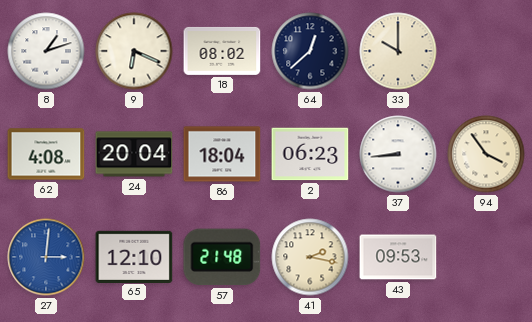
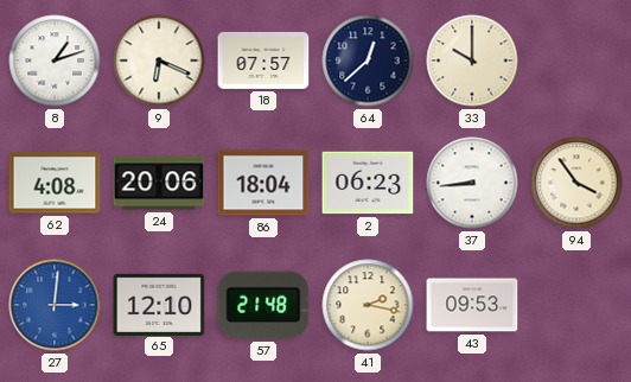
18: 08:02 -> 07:57
24: 20:04 -> 20:06
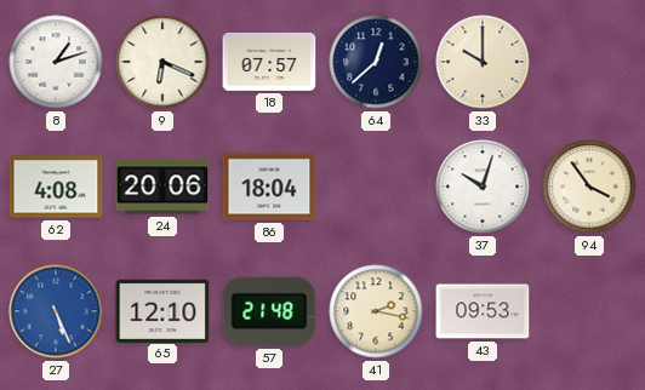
2: 06:23 -> none
37: 8:44 -> 10:03
27: 3:01 -> 5:26
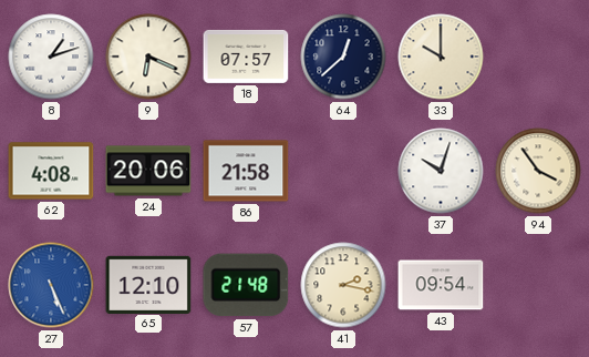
86: 18:04 -> 21:58
43: 09:53 -> 09:54
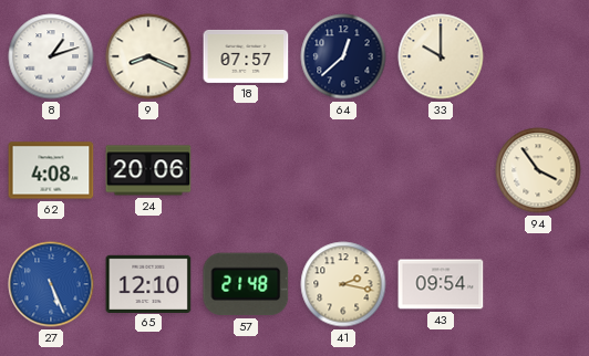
9: 6:19 -> 8:19
86: 21:58 -> none
37: 10:03 -> none
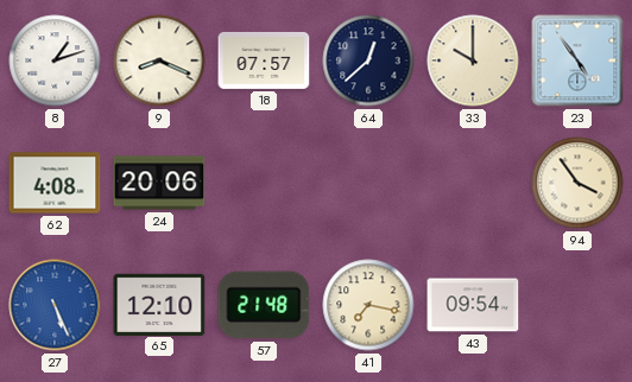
23: none -> 4:54
41: 2:17 -> 7:17
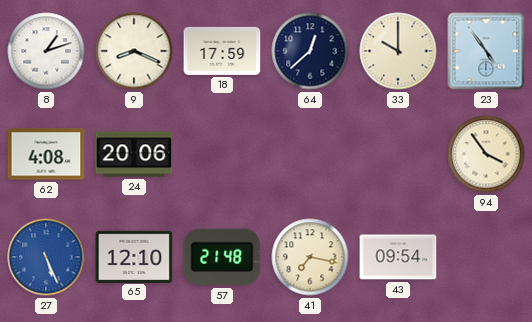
18: 07:57 -> 17:59
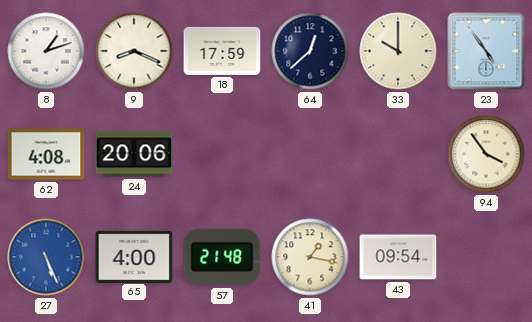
65: 12:10 -> 4:00
41: 7:17 -> 1:17
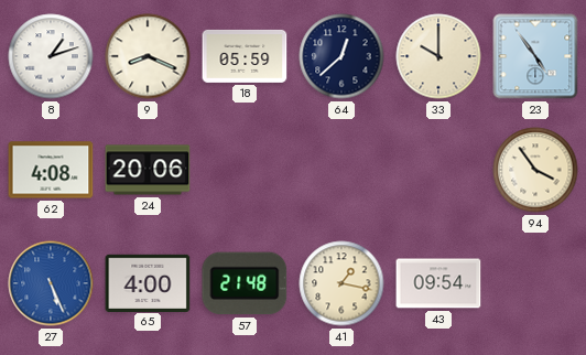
18: 17:59 -> 05:59
